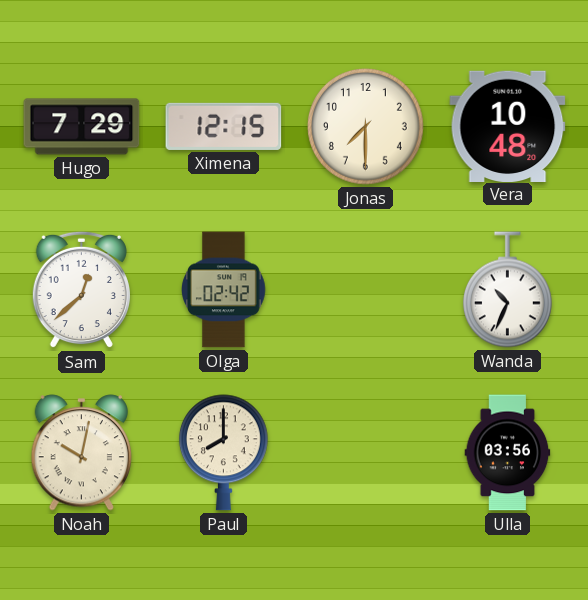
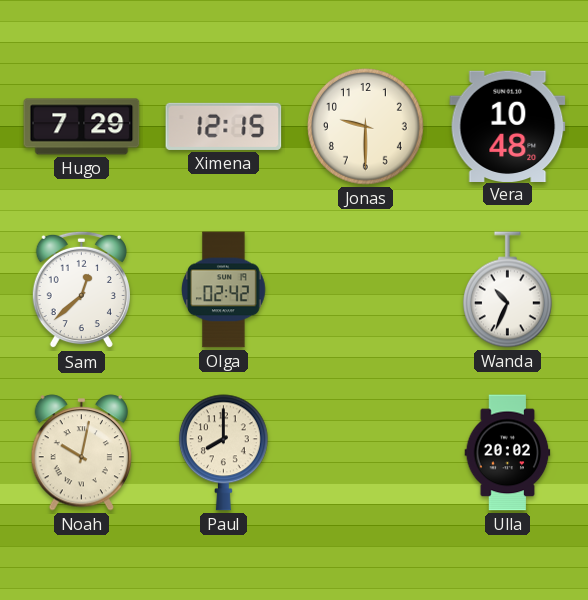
Jonas: 7:30 -> 9:30
Ulla: 03:56 -> 20:02
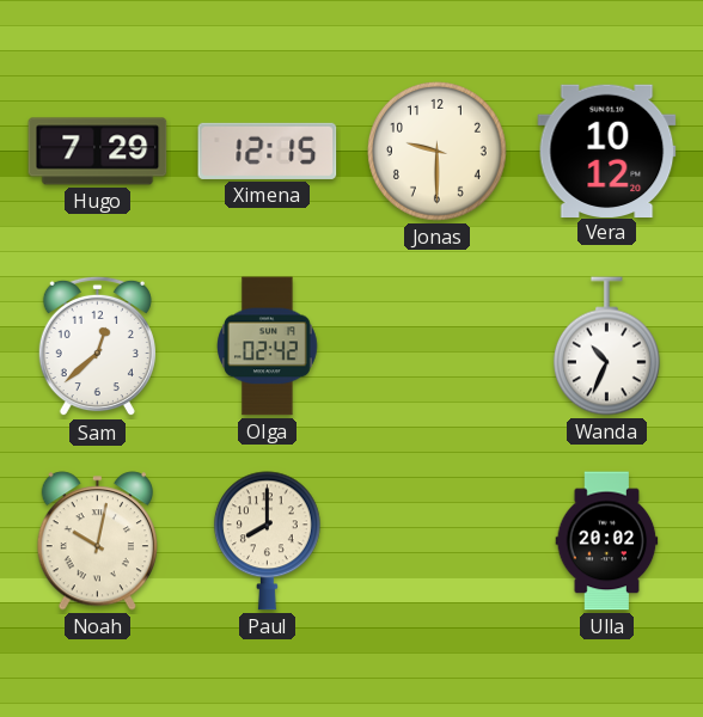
Vera: 10:48 -> 10:12
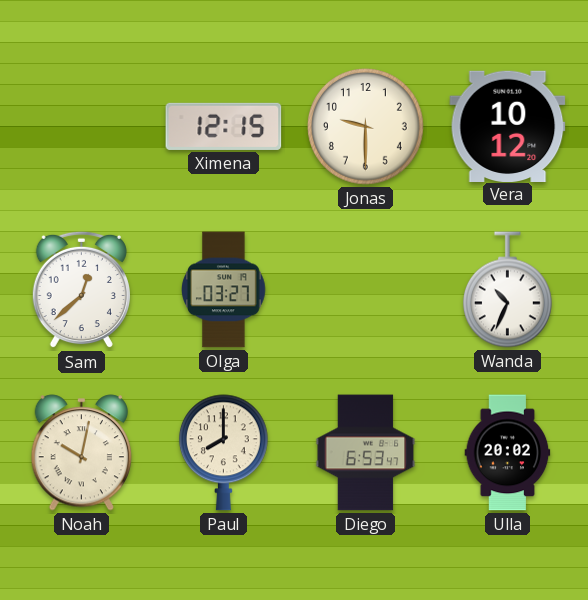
Hugo: 7:29 -> none
Olga: 02:42 -> 03:27
Diego: none -> 6:53
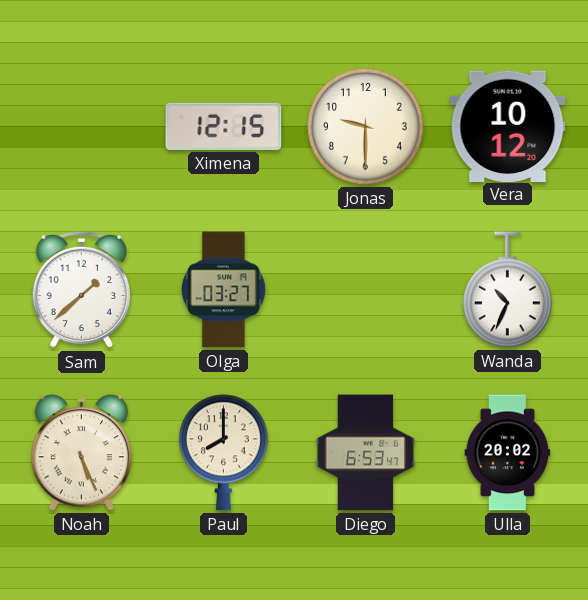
Sam: 12:38 -> 1:38
Noah: 10:02 -> 5:26
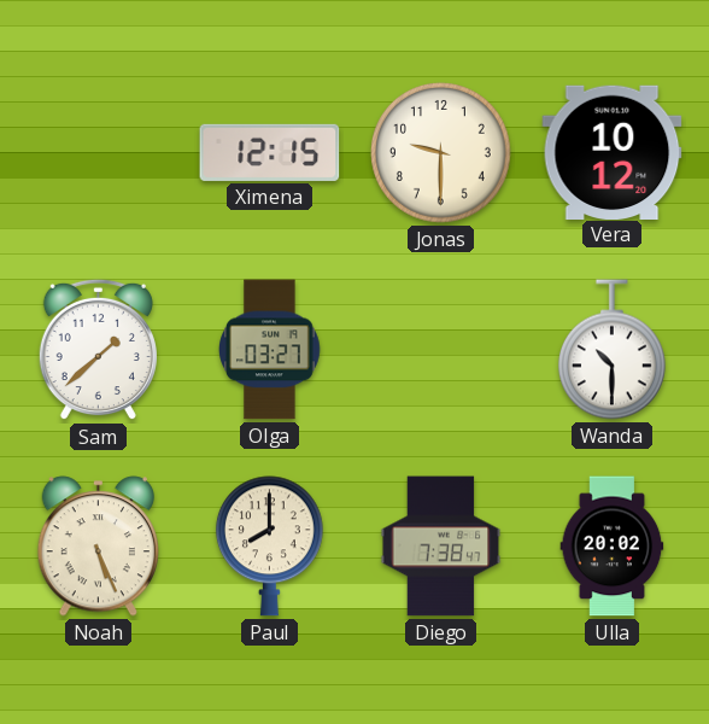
Wanda: 10:34 -> 10:30
Diego: 6:53 -> 7:38
